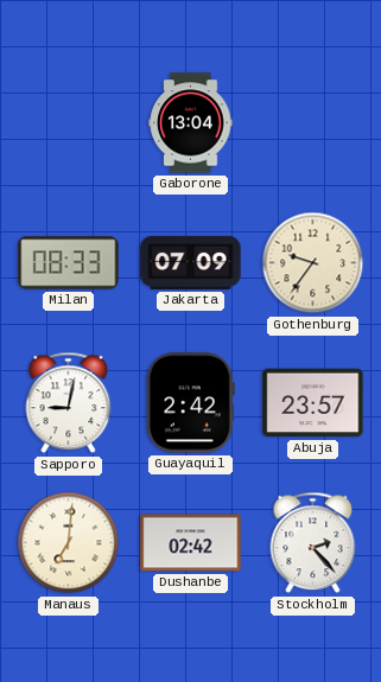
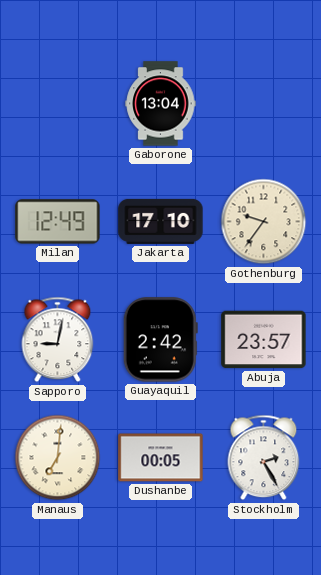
Milan: 08:33 -> 12:49
Jakarta: 07:09 -> 17:10
Dushanbe: 02:42 -> 00:05
Stockholm: 2:23 -> 2:25
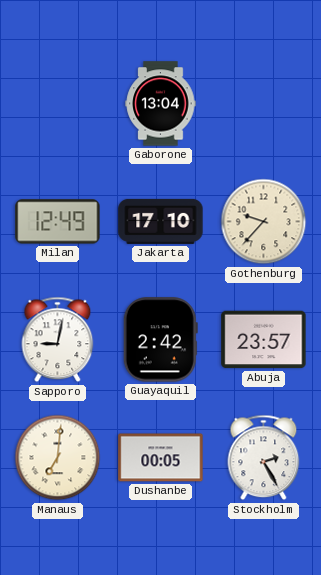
Gothenburg: 9:36 -> 9:37
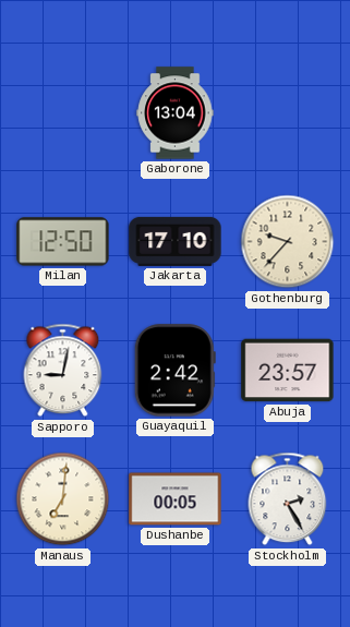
Milan: 12:49 -> 12:50
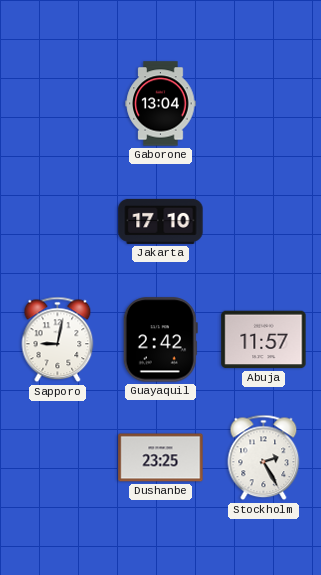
Milan: 12:50 -> none
Gothenburg: 9:37 -> none
Abuja: 23:57 -> 11:57
Manaus: 7:01 -> none
Dushanbe: 00:05 -> 23:25
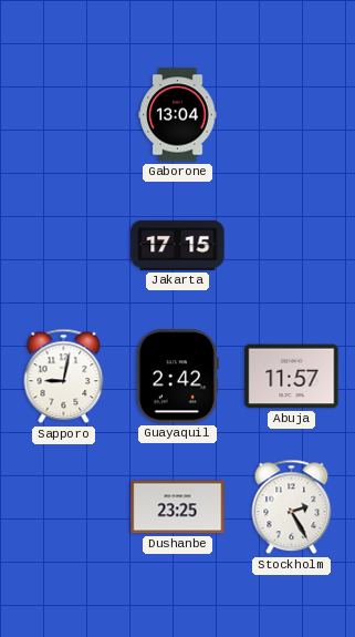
Jakarta: 17:10 -> 17:15
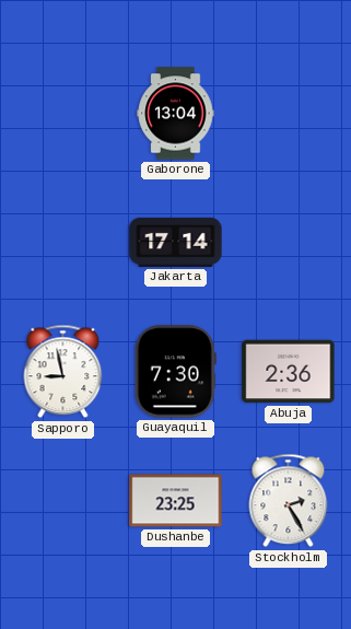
Jakarta: 17:15 -> 17:14
Sapporo: 9:02 -> 8:58
Guayaquil: 2:42 -> 7:30
Abuja: 11:57 -> 2:36
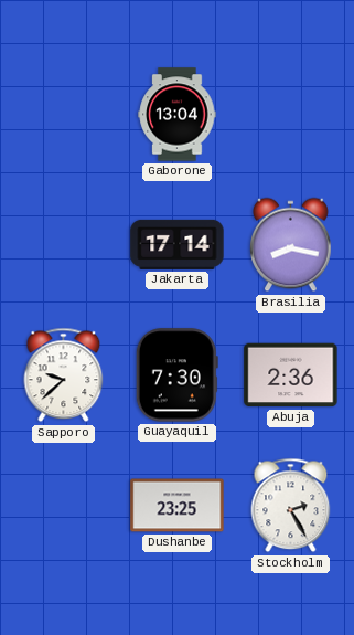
Brasilia: none -> 8:17
Sapporo: 8:58 -> 9:38
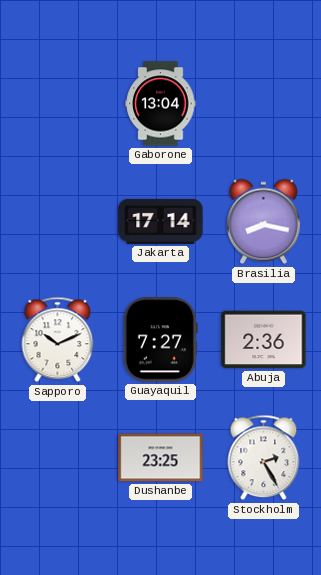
Sapporo: 9:38 -> 10:11
Guayaquil: 7:30 -> 7:27
